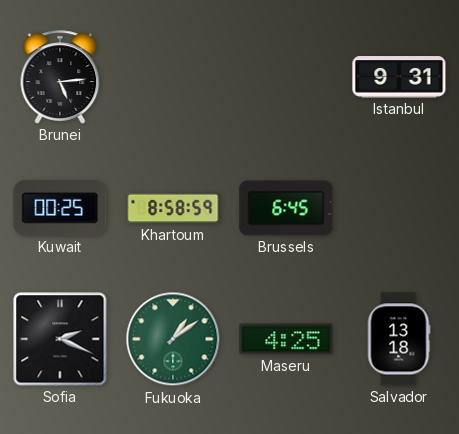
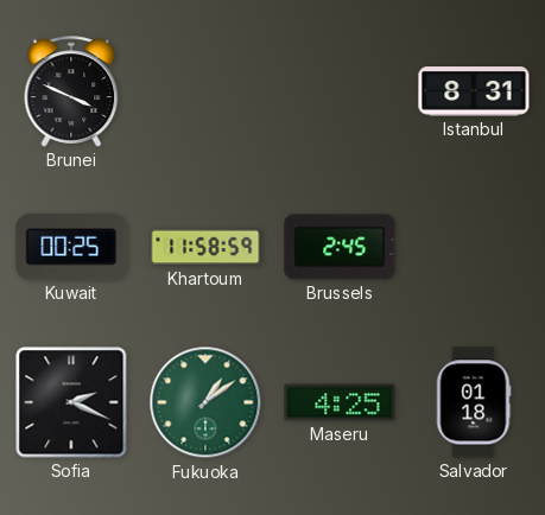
Brunei: 5:14 -> 3:49
Istanbul: 9:31 -> 8:31
Khartoum: 8:58 -> 11:58
Brussels: 6:45 -> 2:45
Salvador: 13:18 -> 01:18
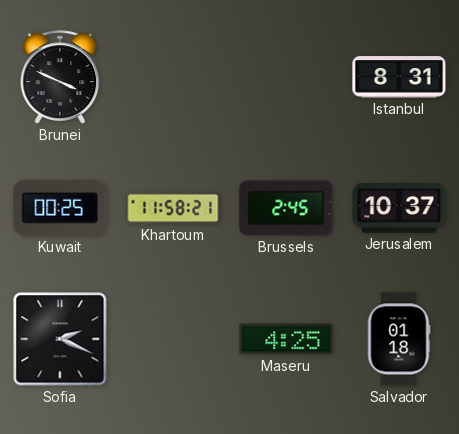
Khartoum: 11:58:59 -> 11:58:21
Jerusalem: none -> 10:37
Fukuoka: 1:09 -> none
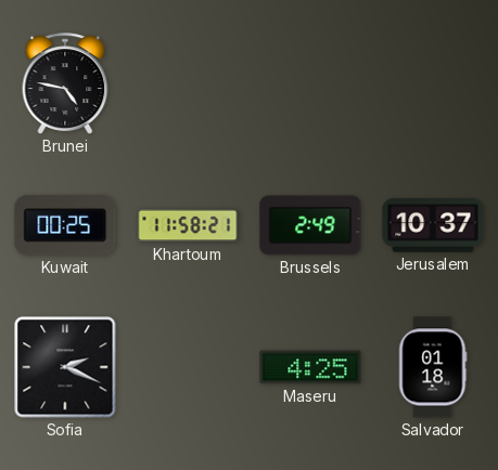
Brunei: 3:49 -> 4:47
Istanbul: 8:31 -> none
Brussels: 2:45 -> 2:49
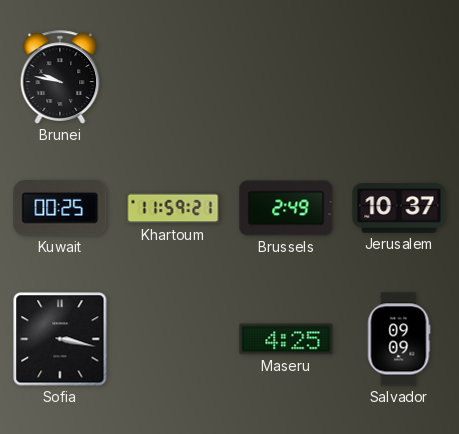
Brunei: 4:47 -> 9:47
Khartoum: 11:58 -> 11:59
Sofia: 2:19 -> 3:17
Salvador: 01:18 -> 09:09
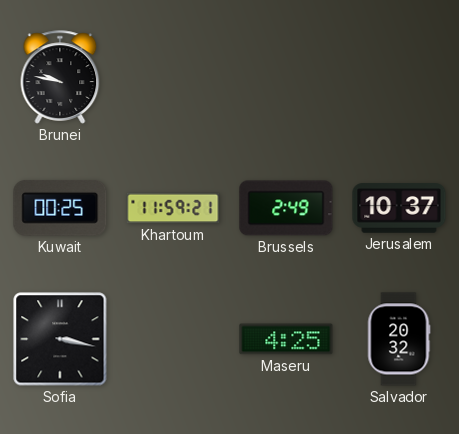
Salvador: 09:09 -> 20:32
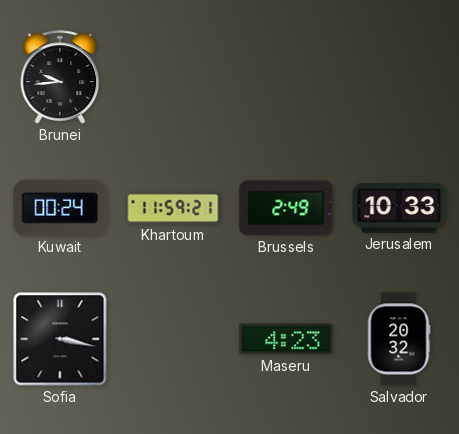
Brunei: 9:47 -> 9:44
Kuwait: 00:25 -> 00:24
Jerusalem: 10:37 -> 10:33
Maseru: 4:25 -> 4:23
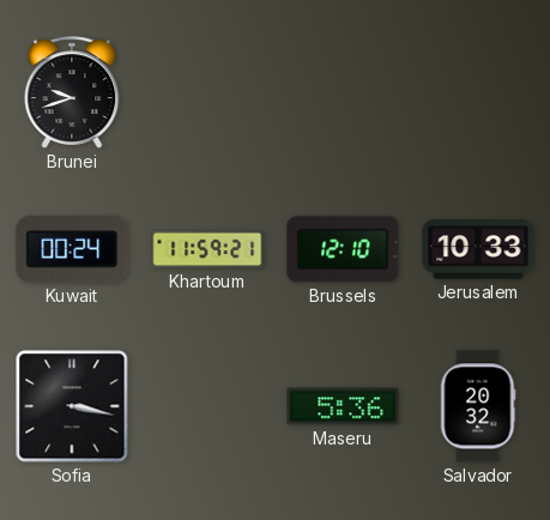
Brunei: 9:44 -> 9:42
Brussels: 2:49 -> 12:10
Maseru: 4:23 -> 5:36
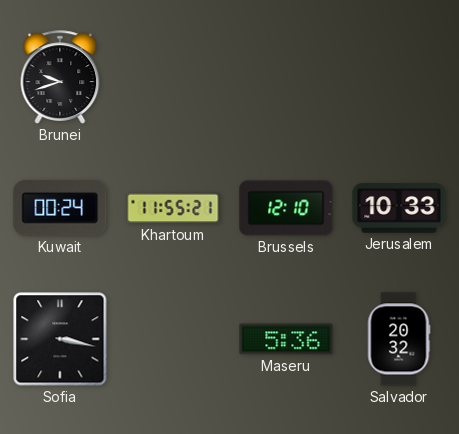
Khartoum: 11:59 -> 11:55
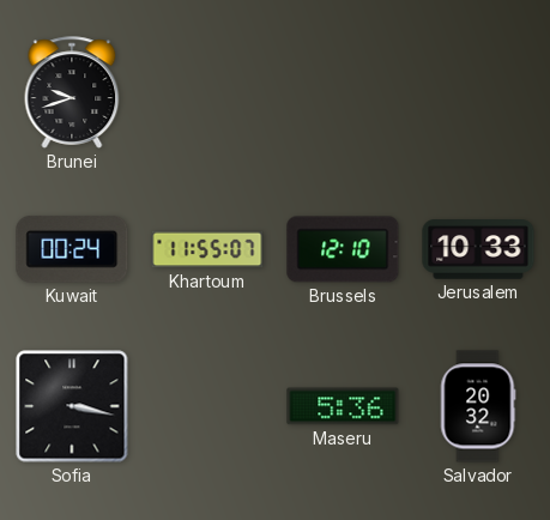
Khartoum: 11:55:21 -> 11:55:07
